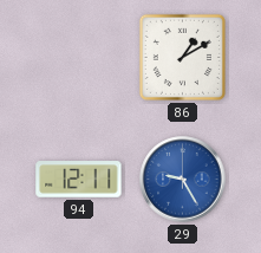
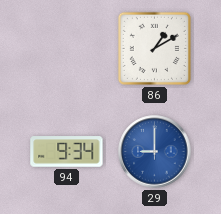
94: 12:11 -> 9:34
29: 9:25 -> 9:00
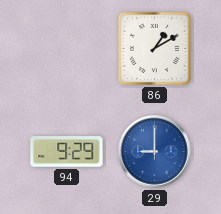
94: 9:34 -> 9:29
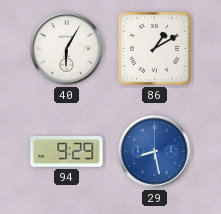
40: none -> 6:05
29: 9:00 -> 8:28
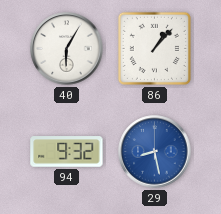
86: 1:10 -> 1:07
94: 9:29 -> 9:32
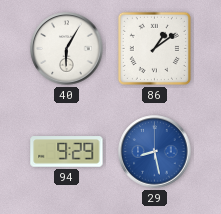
86: 1:07 -> 1:09
94: 9:32 -> 9:29
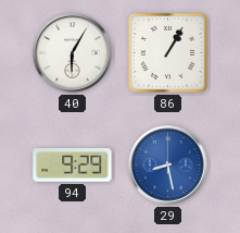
86: 1:09 -> 1:05
